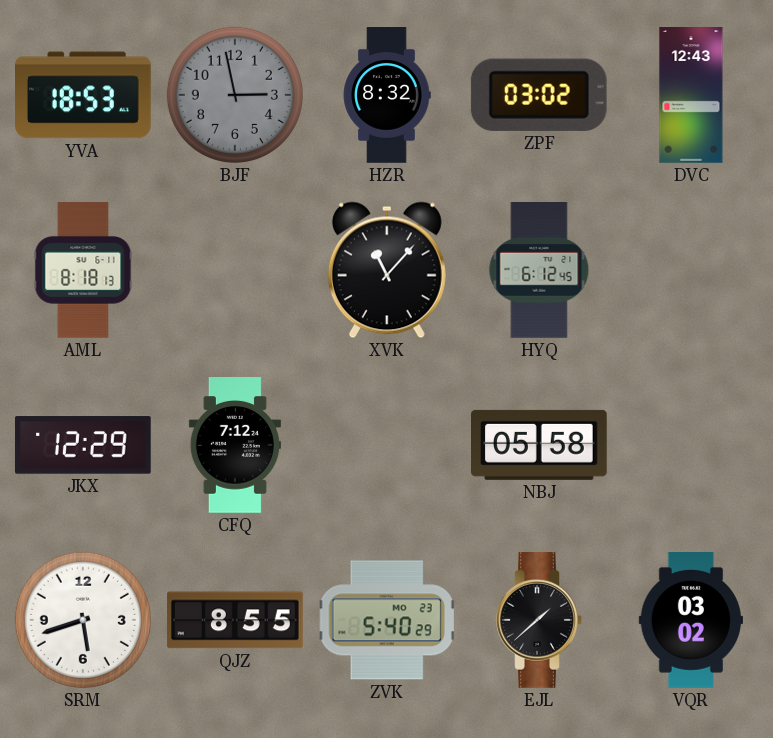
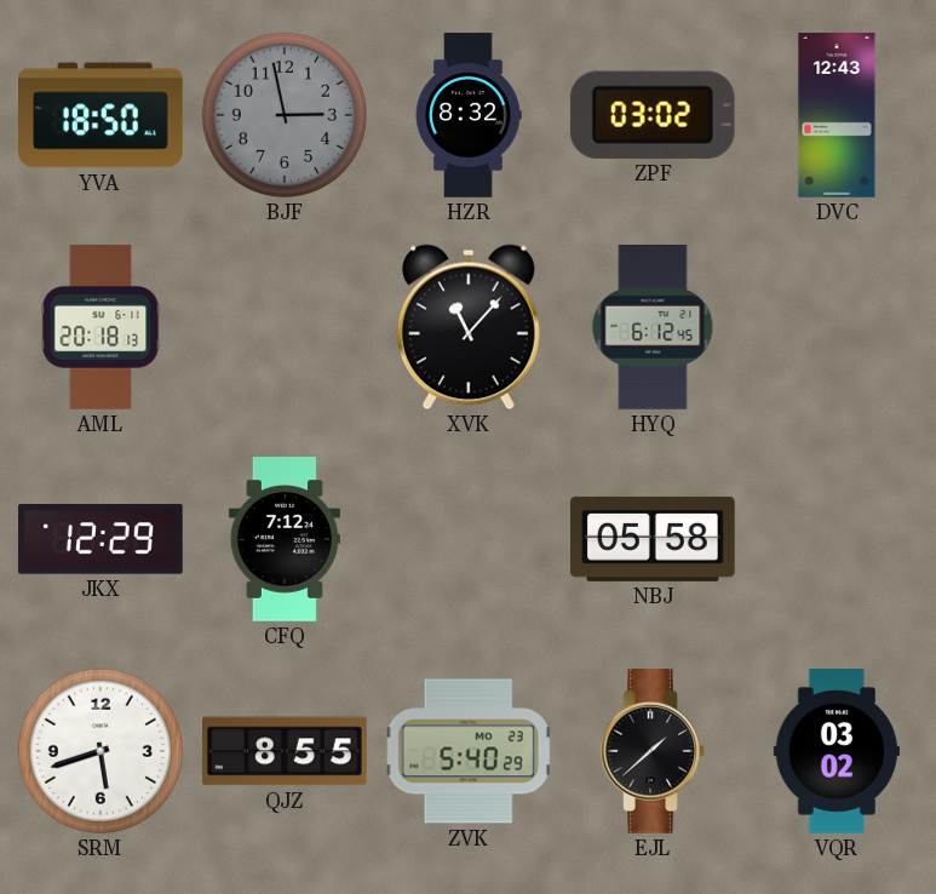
YVA: 18:53 -> 18:50
AML: 8:18 -> 20:18
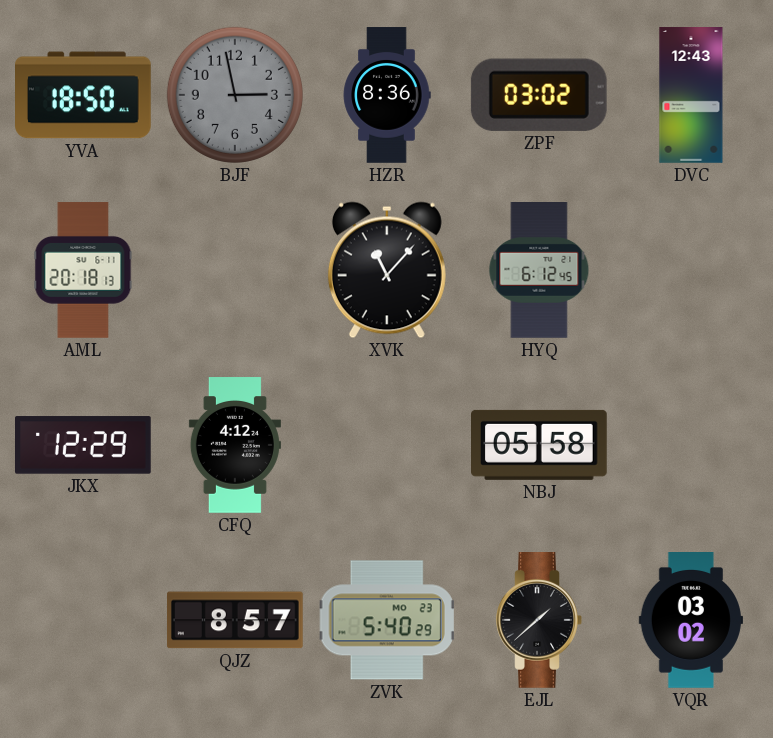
HZR: 8:32 -> 8:36
CFQ: 7:12 -> 4:12
SRM: 5:42 -> none
QJZ: 8:55 -> 8:57
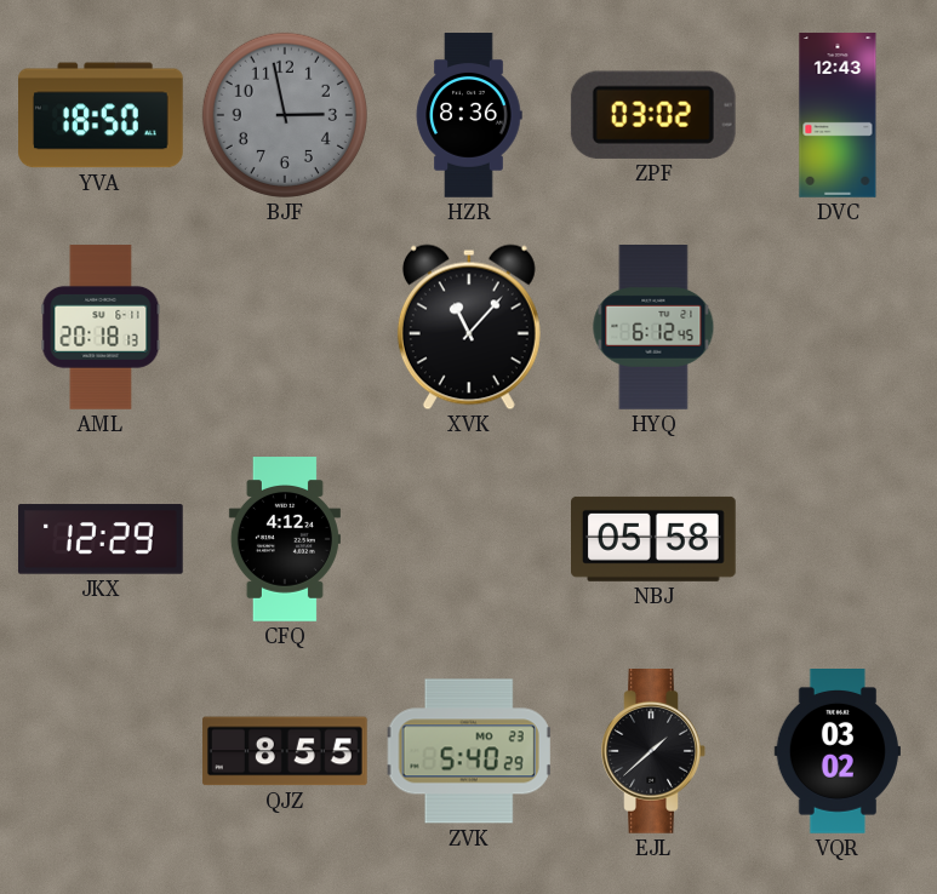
QJZ: 8:57 -> 8:55
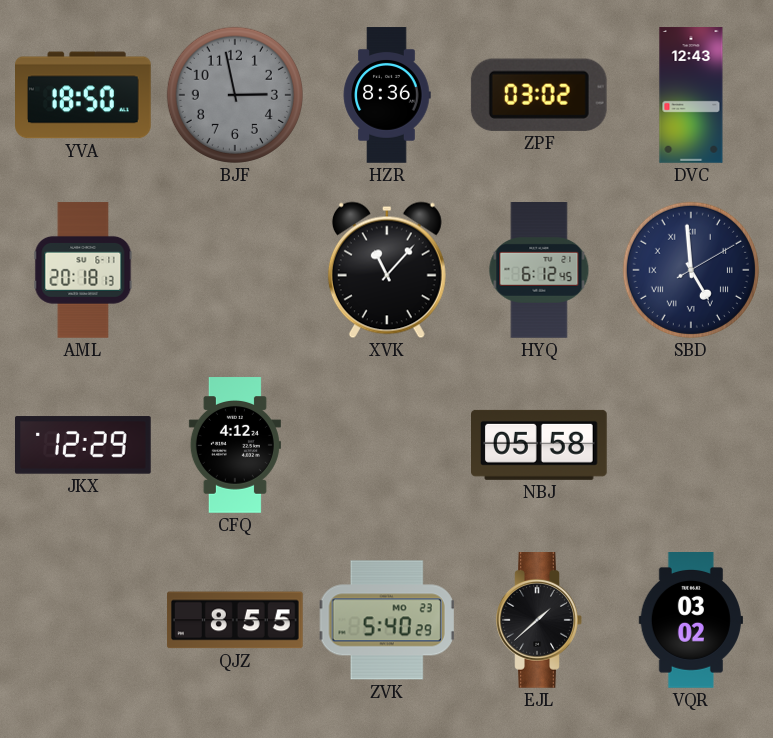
SBD: none -> 4:59
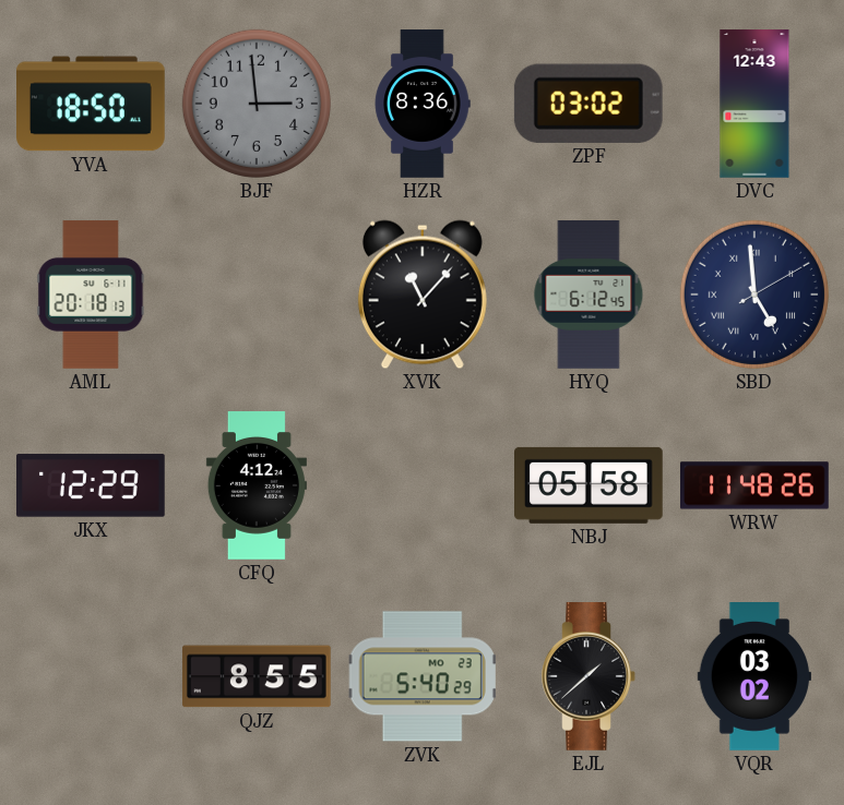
BJF: 2:58 -> 2:59
WRW: none -> 11:48
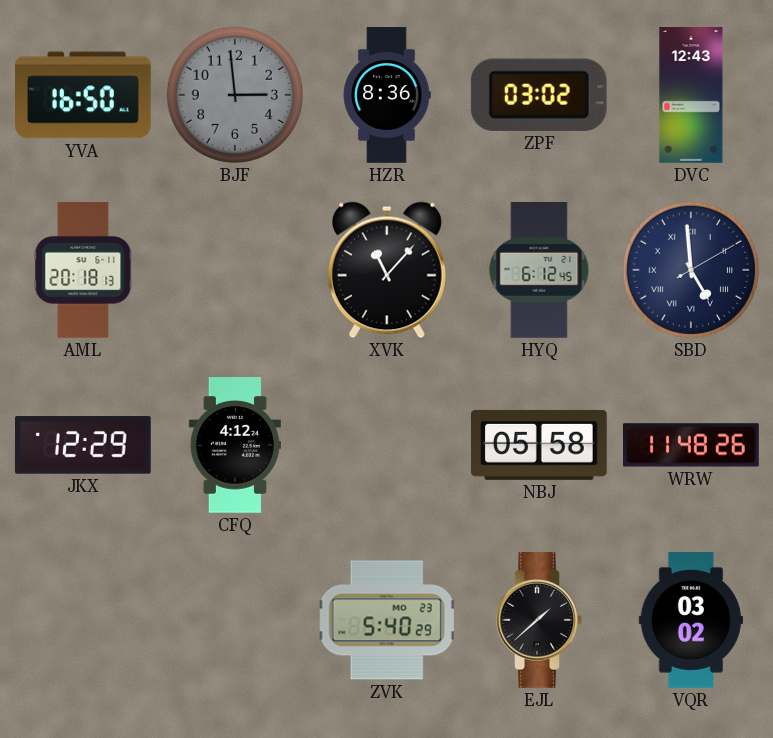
YVA: 18:50 -> 16:50
QJZ: 8:55 -> none
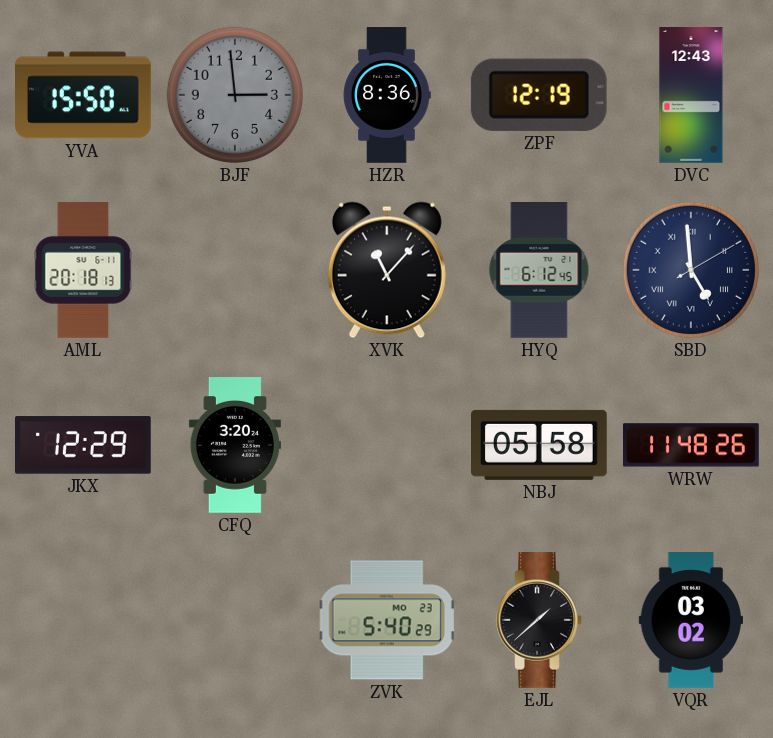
YVA: 16:50 -> 15:50
ZPF: 03:02 -> 12:19
CFQ: 4:12 -> 3:20
